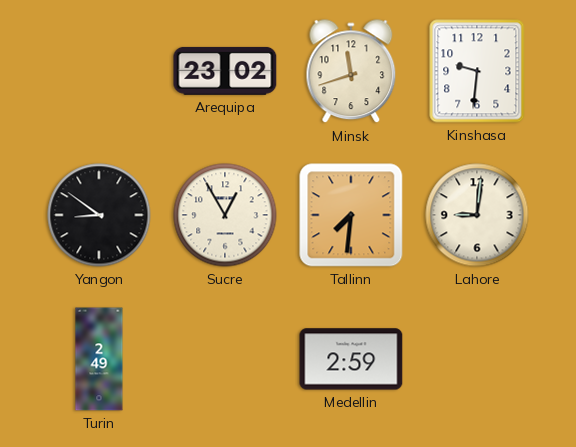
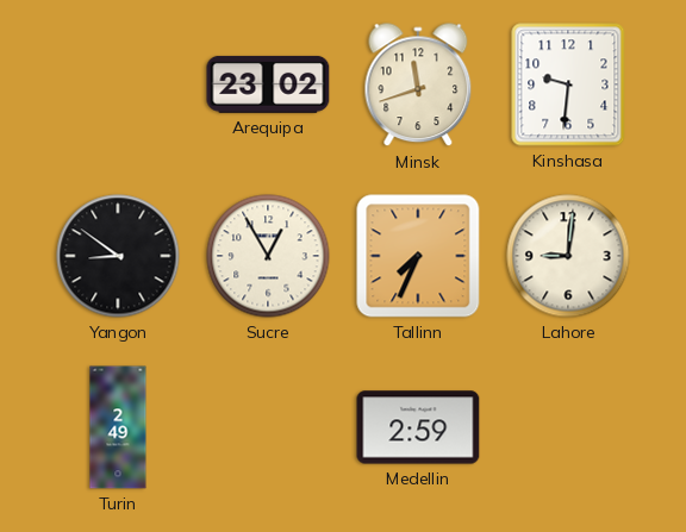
Tallinn: 7:31 -> 7:34
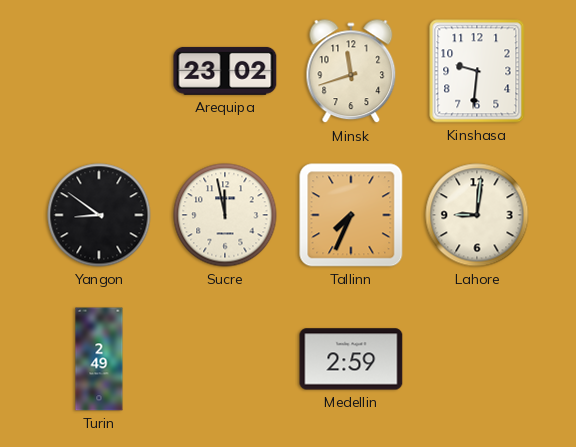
Sucre: 12:55 -> 11:58
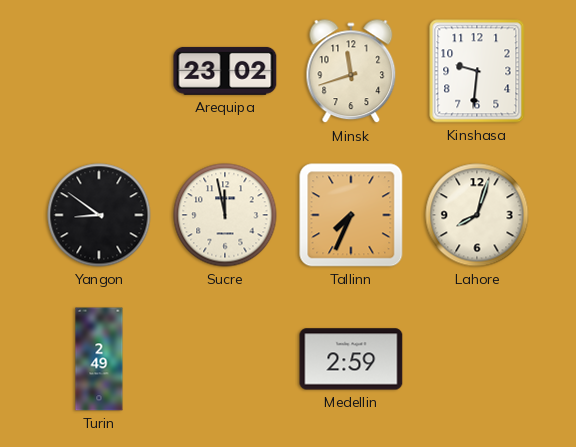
Lahore: 9:01 -> 8:03
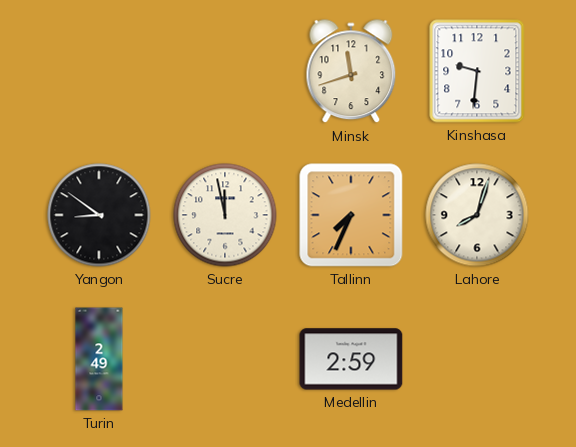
Arequipa: 23:02 -> none
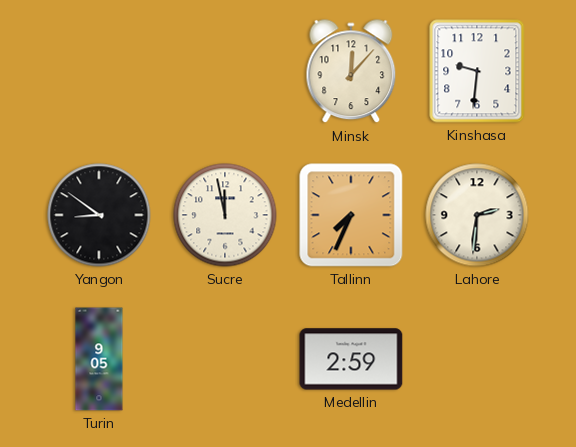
Minsk: 11:42 -> 12:07
Lahore: 8:03 -> 2:31
Turin: 2:49 -> 9:05
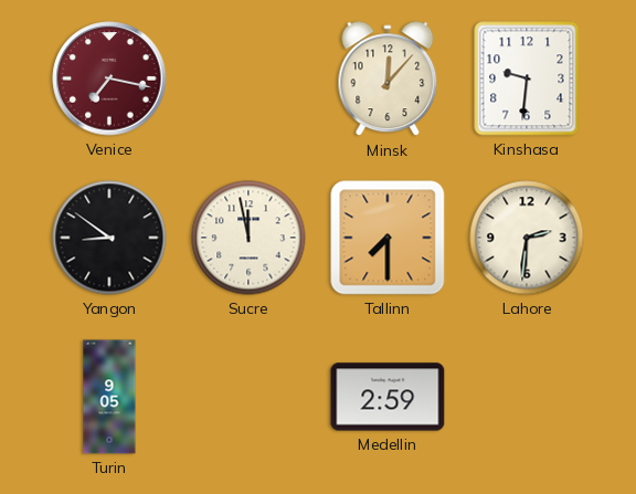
Venice: none -> 7:17
Tallinn: 7:34 -> 7:30
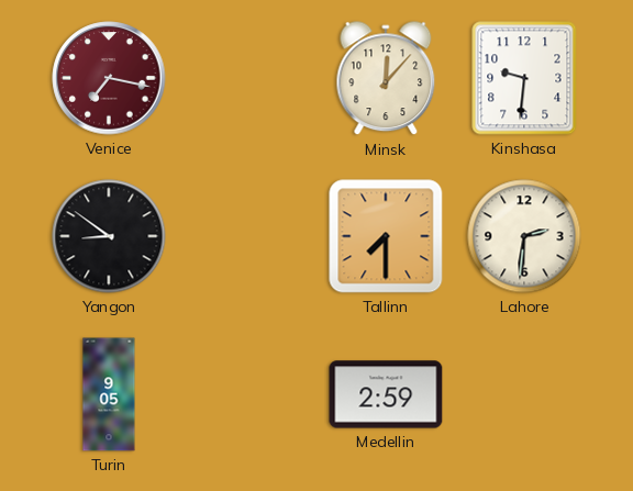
Sucre: 11:58 -> none
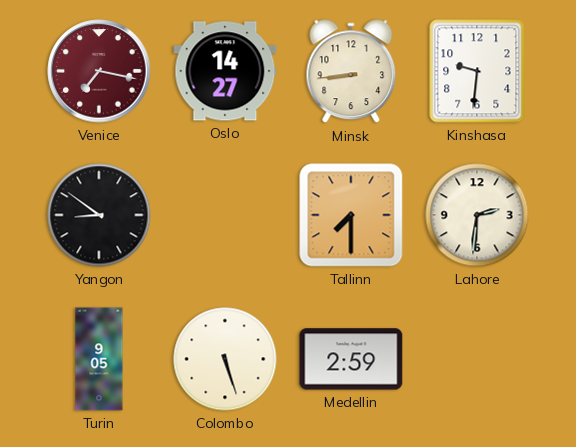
Oslo: none -> 14:27
Minsk: 12:07 -> 8:44
Colombo: none -> 5:27
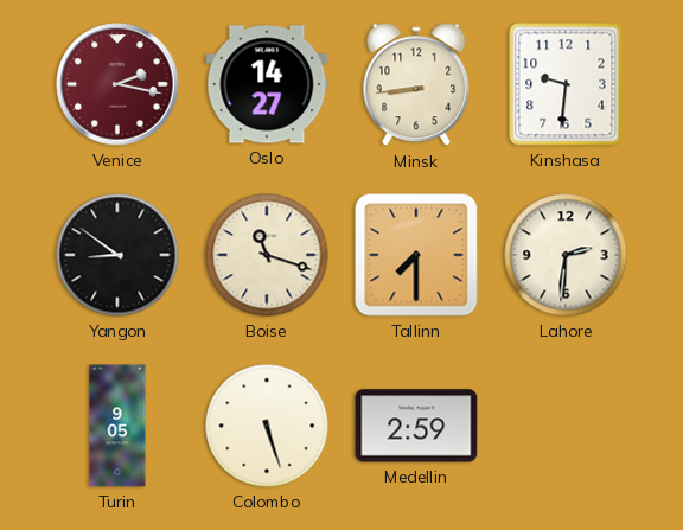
Venice: 7:17 -> 2:17
Boise: none -> 11:18
